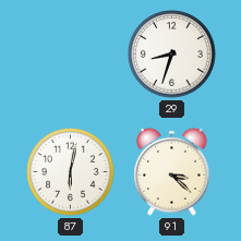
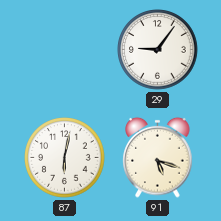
29: 8:33 -> 9:06
91: 3:22 -> 5:18
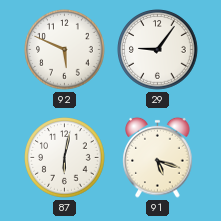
92: none -> 5:49
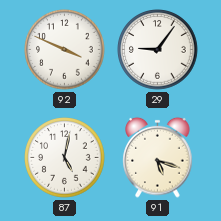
92: 5:49 -> 3:49
87: 6:02 -> 5:02
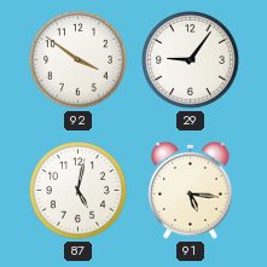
92: 3:49 -> 3:51
91: 5:18 -> 5:16
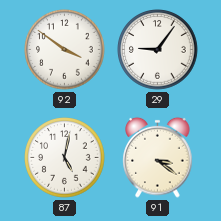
91: 5:16 -> 3:21
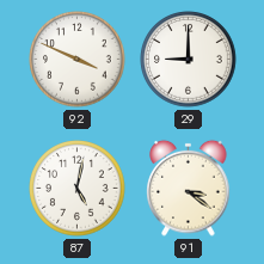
92: 3:51 -> 3:49
29: 9:06 -> 9:00
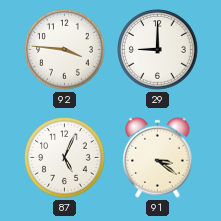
92: 3:49 -> 3:46
87: 5:02 -> 5:04
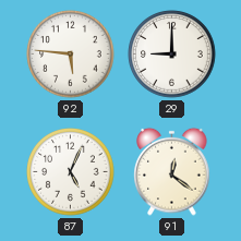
92: 3:46 -> 5:46
91: 3:21 -> 12:21
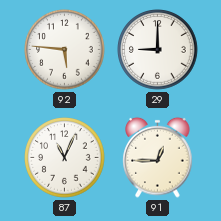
87: 5:04 -> 11:04
91: 12:21 -> 12:45
